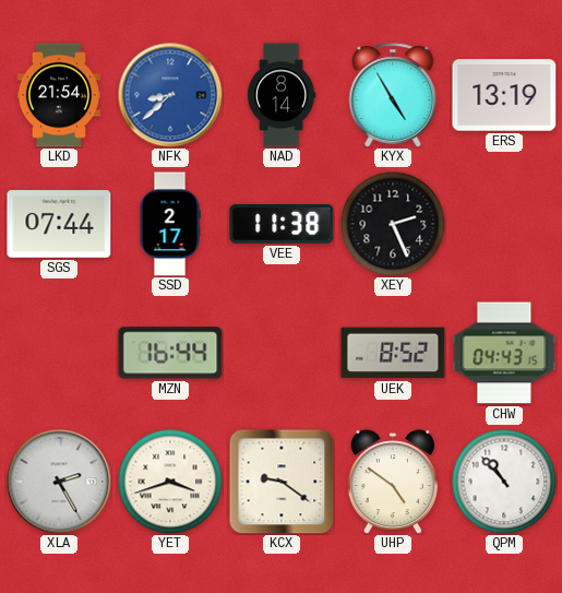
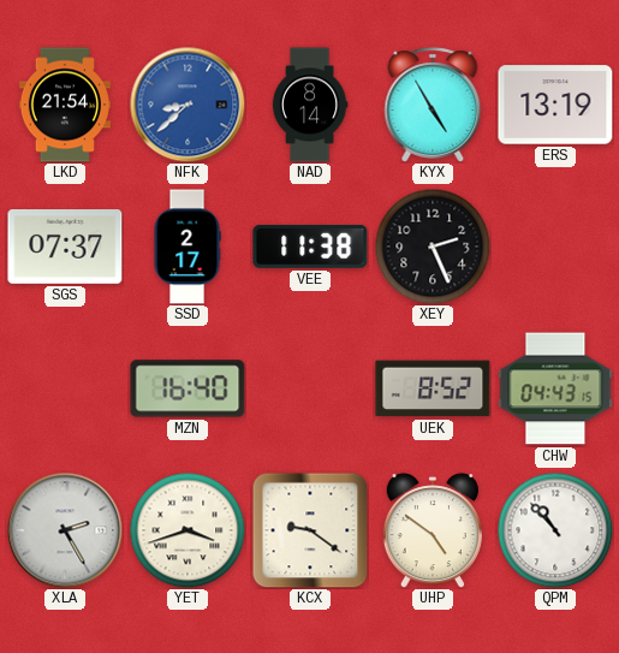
SGS: 07:44 -> 07:37
MZN: 16:44 -> 16:40
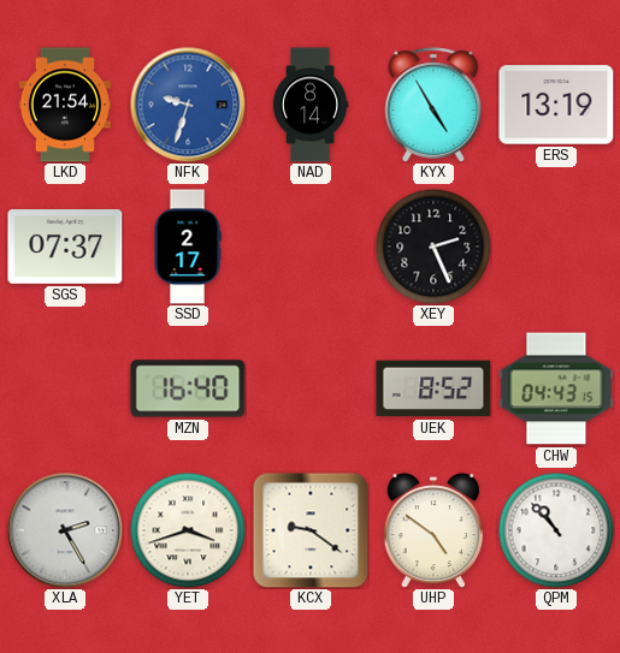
NFK: 8:38 -> 9:33
VEE: 11:38 -> none
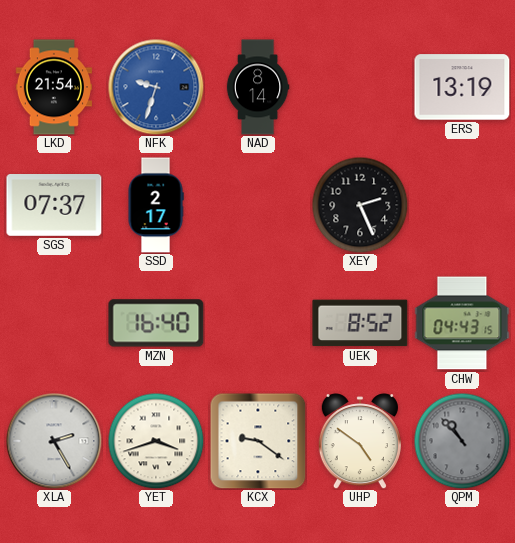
KYX: 4:55 -> none
QPM dial: white -> grey
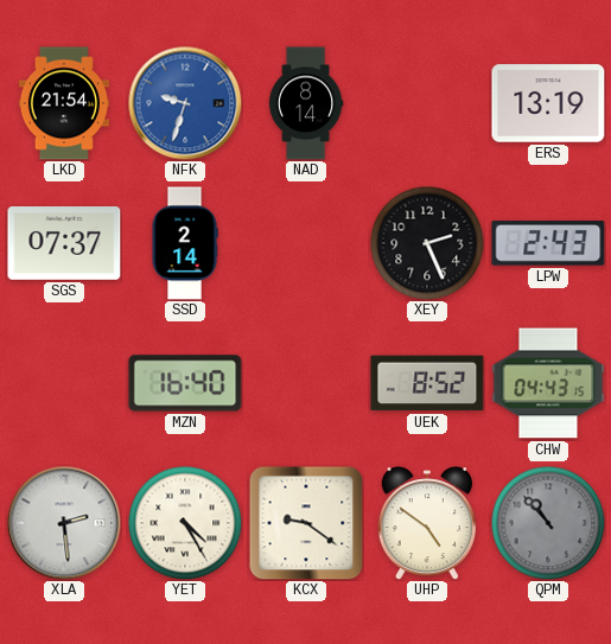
SSD: 2:17 -> 2:14
LPW: none -> 2:43
XLA: 2:25 -> 2:29
YET: 3:42 -> 4:25
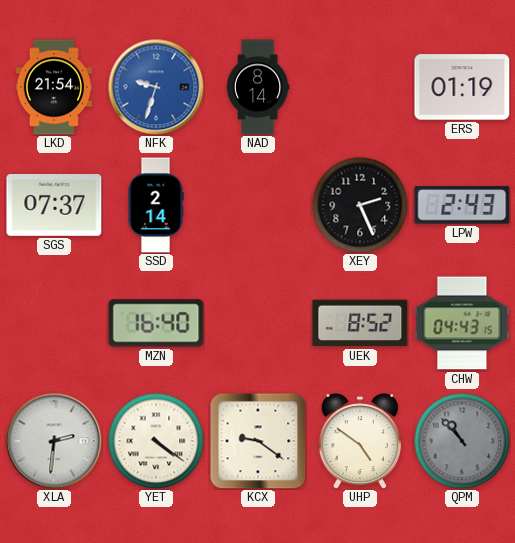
ERS: 13:19 -> 01:19
XLA: 2:29 -> 2:31
YET: 4:25 -> 4:21
